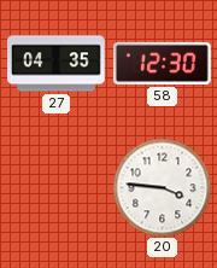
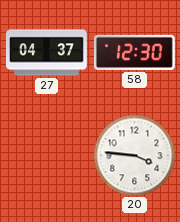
27: 04:35 -> 04:37
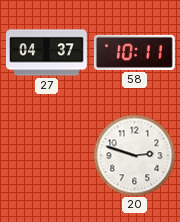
58: 12:30 -> 10:11
20: 3:46 -> 2:48
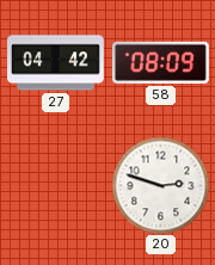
27: 04:37 -> 04:42
58: 10:11 -> 08:09
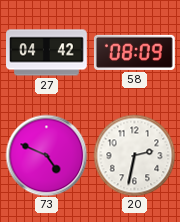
73: none -> 4:49
20: 2:48 -> 2:32
